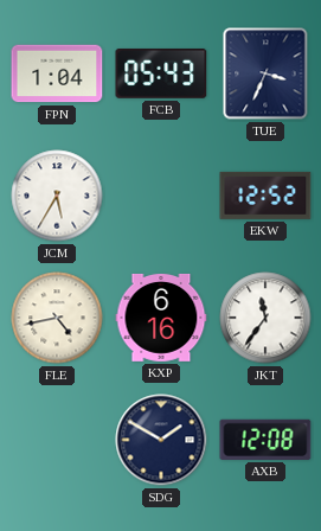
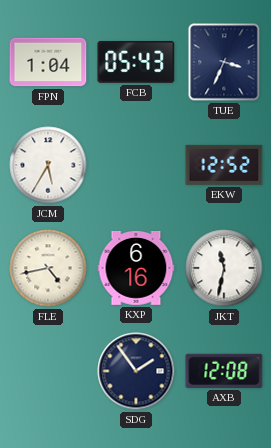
JKT: 11:36 -> 11:32
SDG: 1:50 -> 1:54
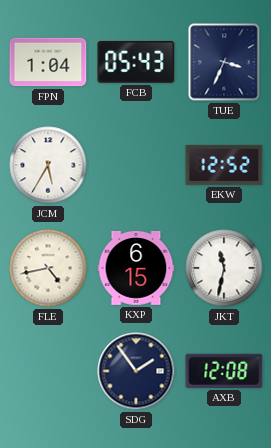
KXP: 6:16 -> 6:15
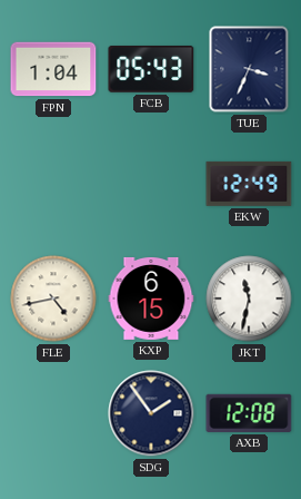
JCM: 5:35 -> none
EKW: 12:52 -> 12:49
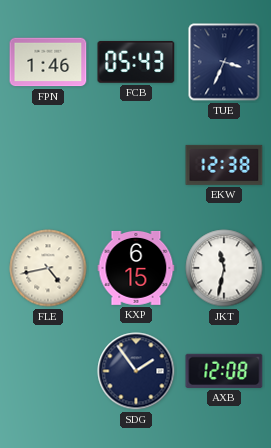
FPN: 1:04 -> 1:46
EKW: 12:49 -> 12:38
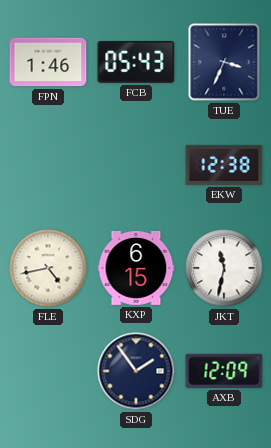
AXB: 12:08 -> 12:09
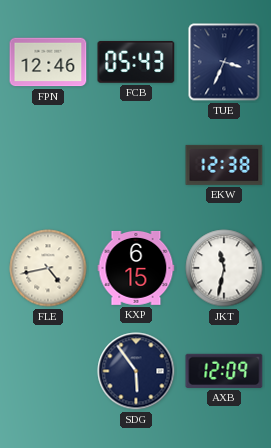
FPN: 1:46 -> 12:46
SDG: 1:54 -> 5:54
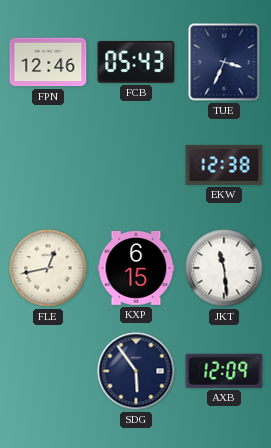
FLE: 4:43 -> 12:43
JKT: 11:32 -> 11:29
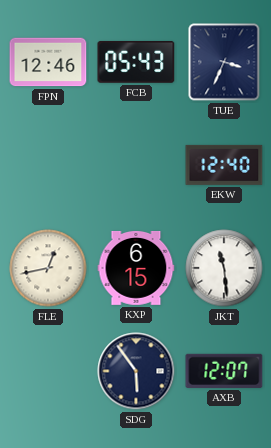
EKW: 12:38 -> 12:40
AXB: 12:09 -> 12:07
